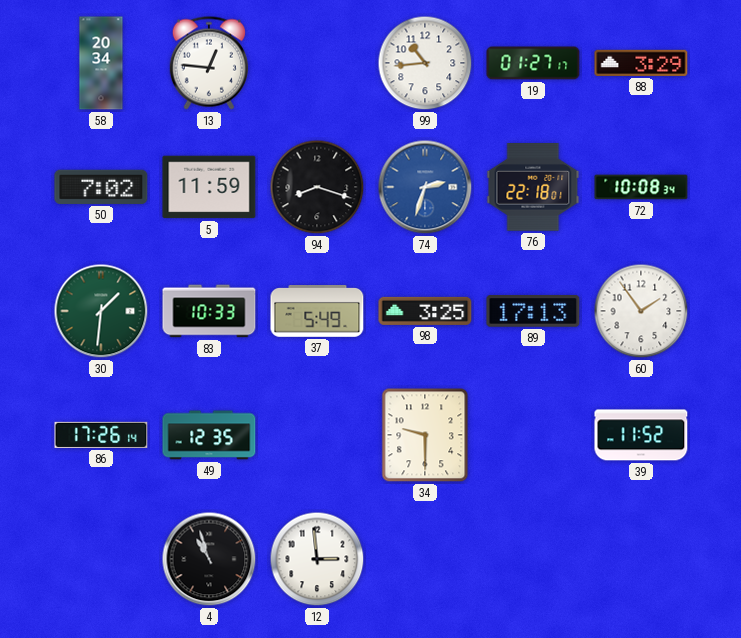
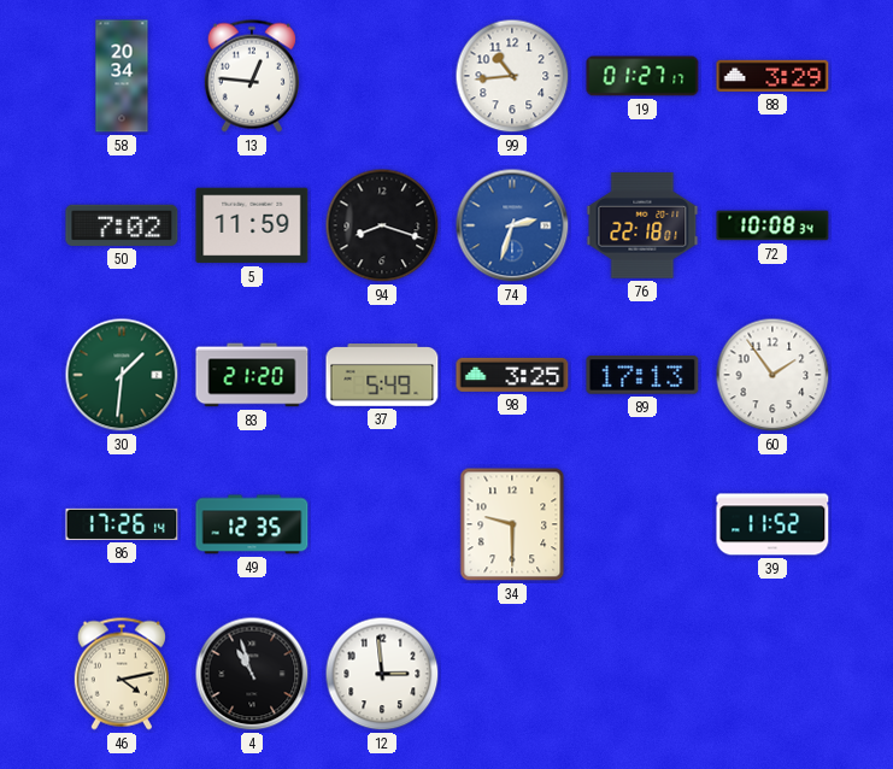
83: 10:33 -> 21:20
46: none -> 4:13
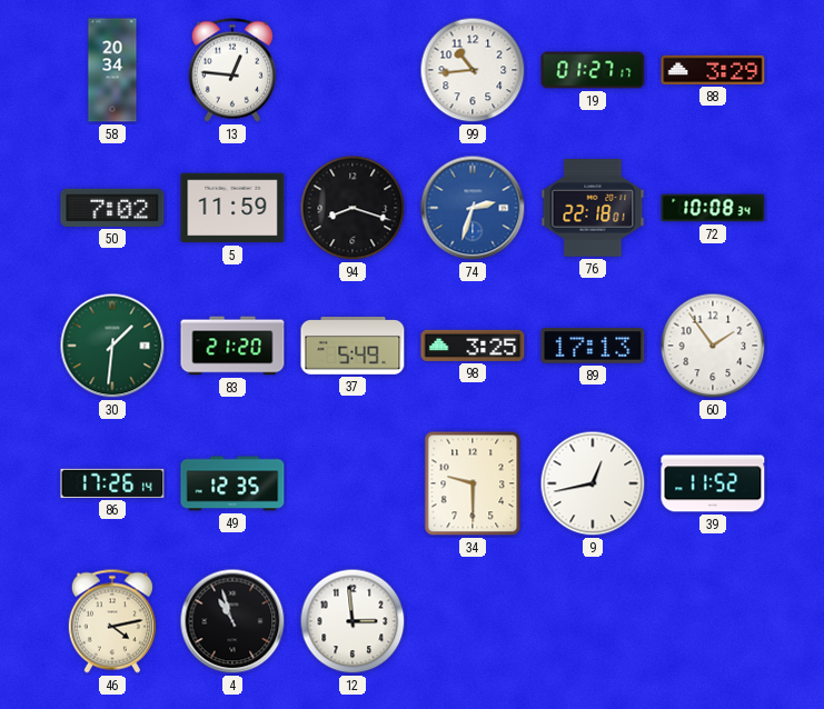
9: none -> 12:43
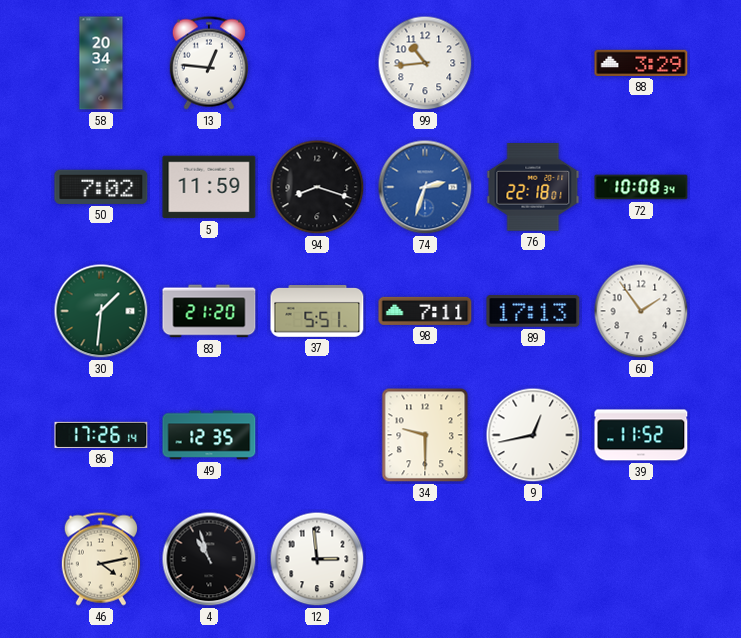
19: 01:27 -> none
37: 5:49 -> 5:51
98: 3:25 -> 7:11
